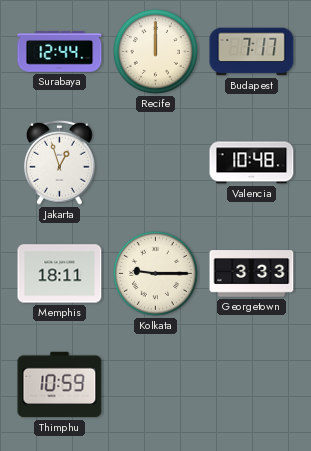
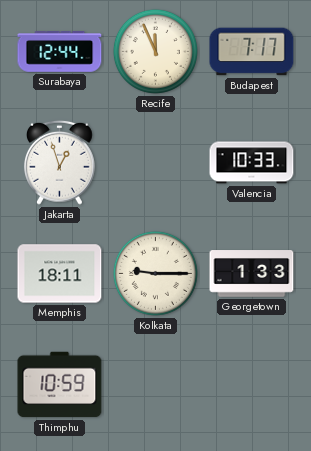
Recife: 12:00 -> 11:56
Valencia: 10:48 -> 10:33
Georgetown: 3:33 -> 1:33
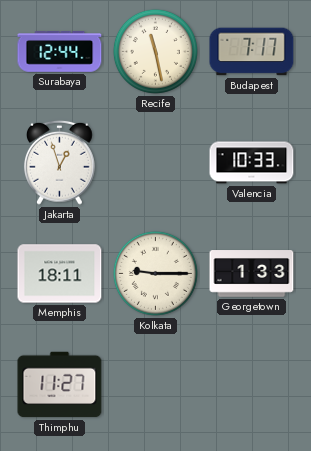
Recife: 11:56 -> 11:28
Thimphu: 10:59 -> 11:27
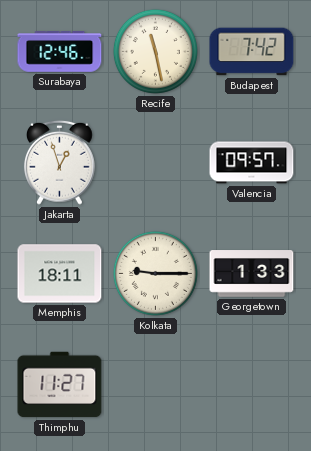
Surabaya: 12:44 -> 12:46
Budapest: 7:17 -> 7:42
Valencia: 10:33 -> 09:57
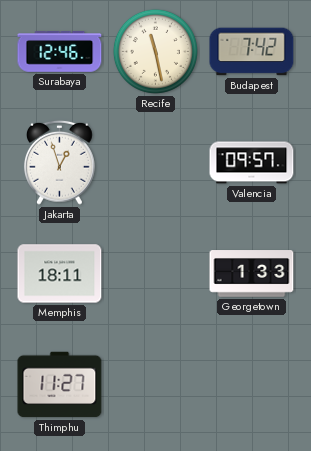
Kolkata: 9:15 -> none
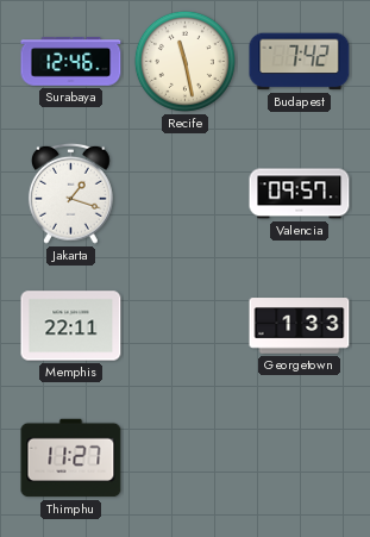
Jakarta: 12:57 -> 1:18
Memphis: 18:11 -> 22:11
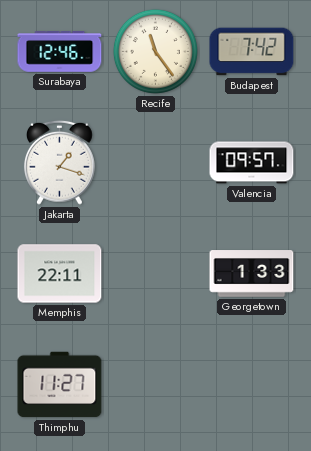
Recife: 11:28 -> 11:24
